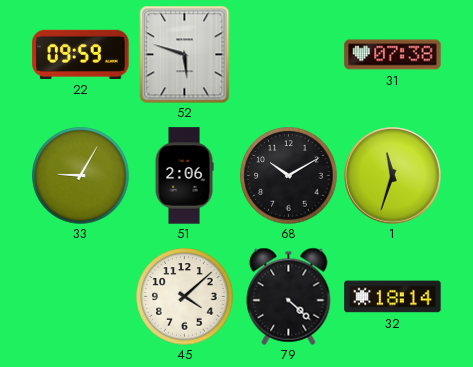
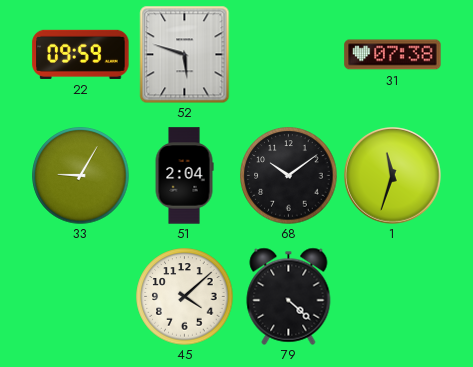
51: 2:06 -> 2:04
68: 10:10 -> 10:09
32: 18:14 -> none
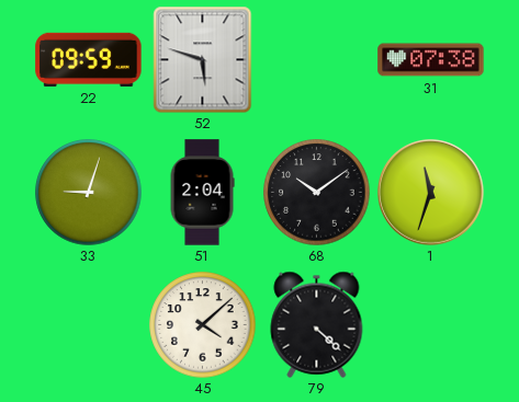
33: 9:05 -> 9:03
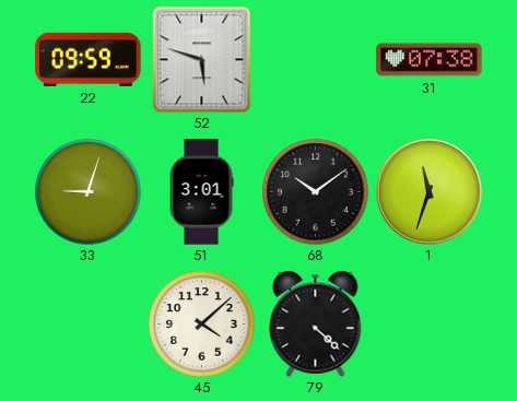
51: 2:04 -> 3:01
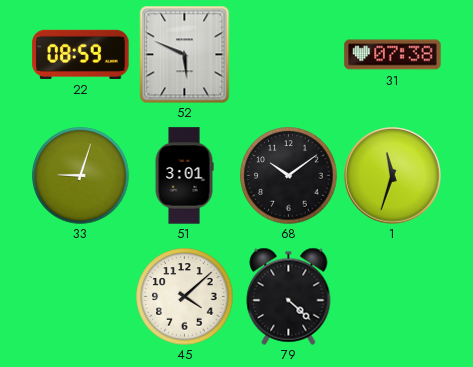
22: 09:59 -> 08:59
52: 5:48 -> 5:49
